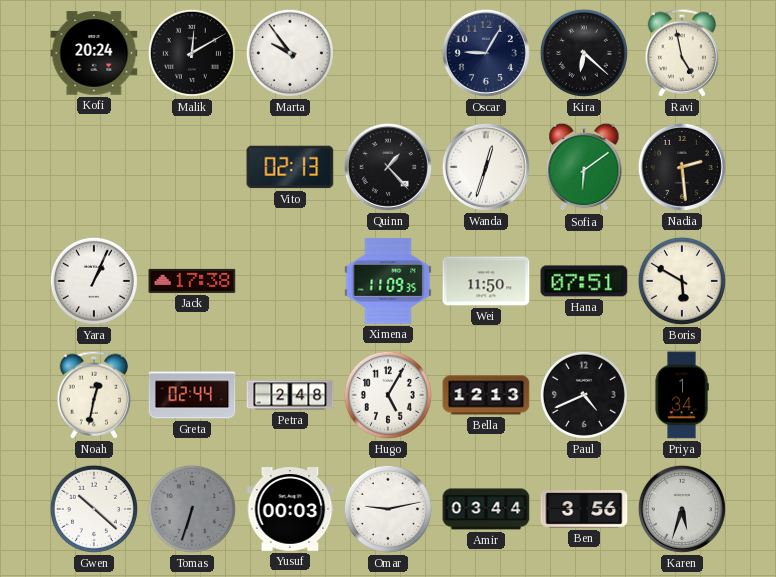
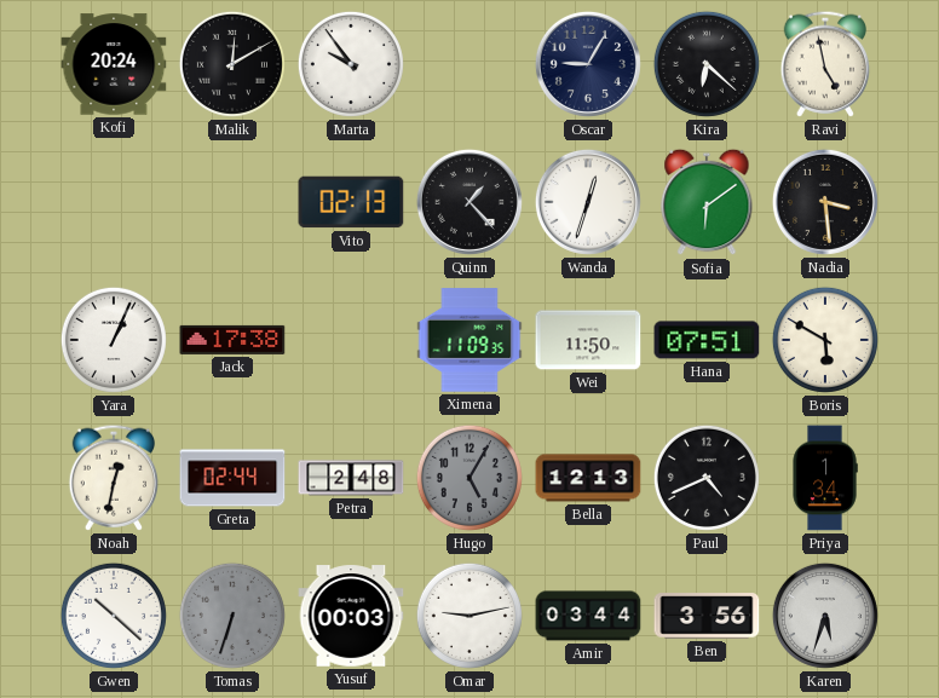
Nadia: 2:29 -> 3:29
Hugo dial: white -> grey
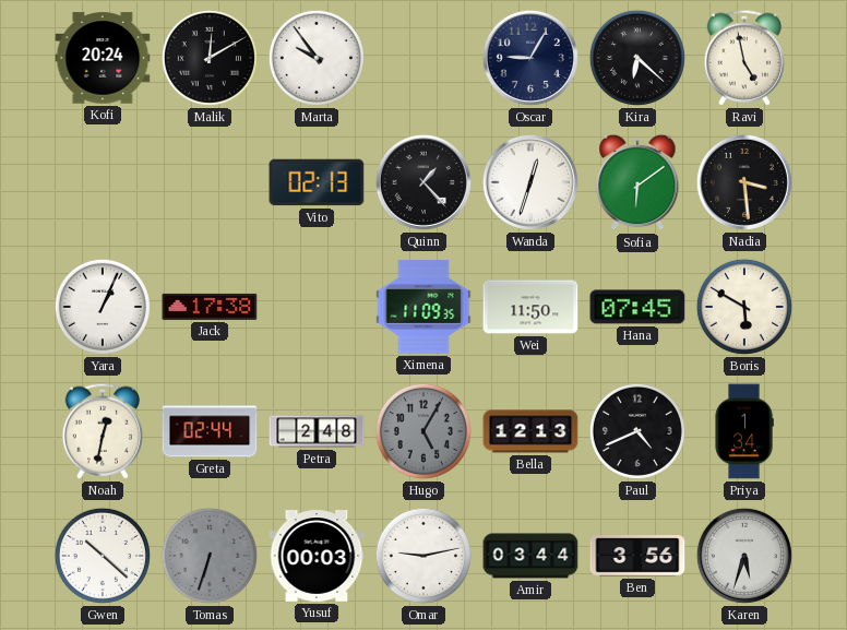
Hana: 07:51 -> 07:45
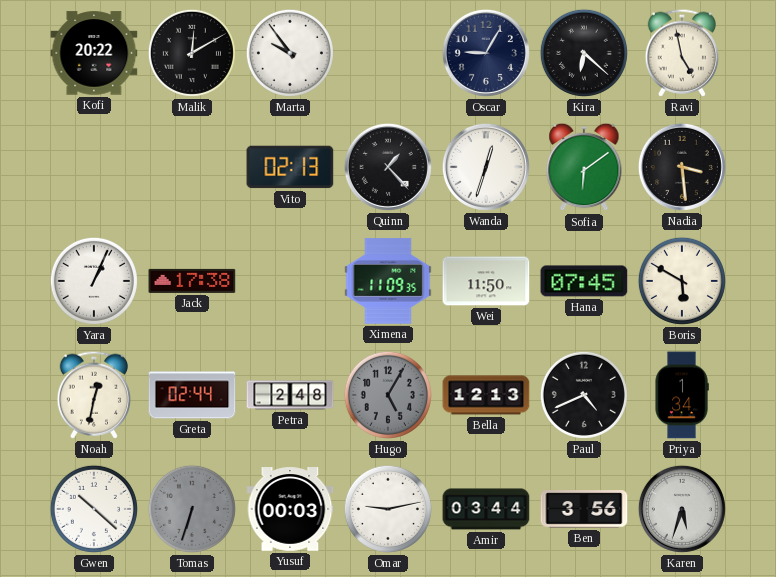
Kofi: 20:24 -> 20:22
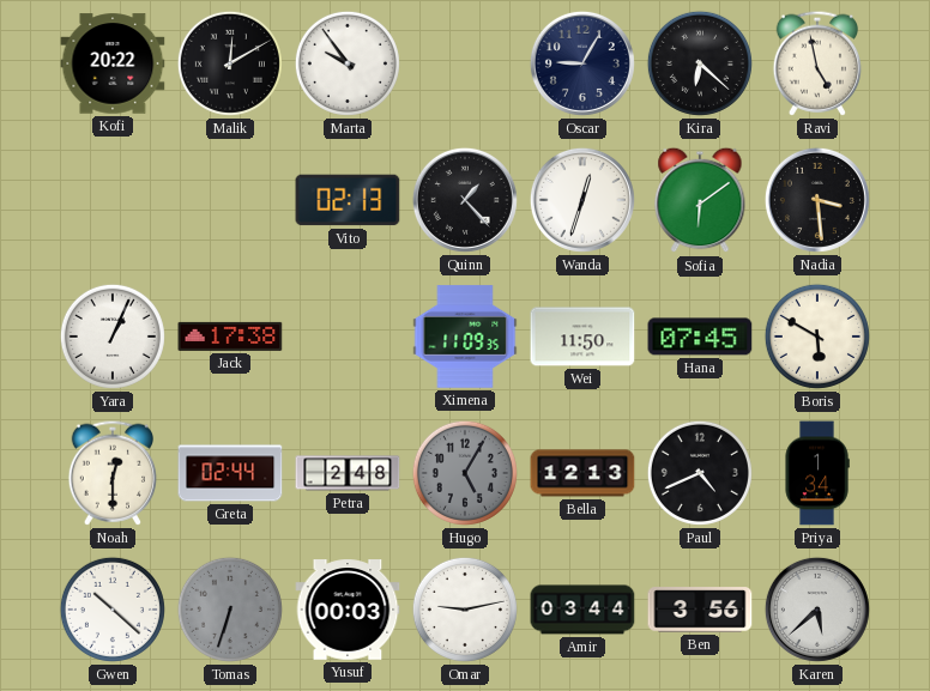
Noah: 12:32 -> 12:30
Karen: 5:33 -> 5:38
